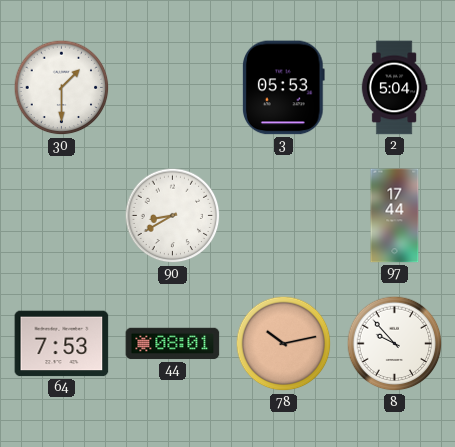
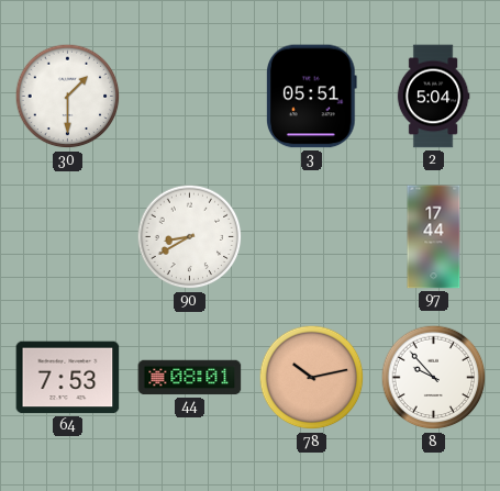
3: 05:53 -> 05:51
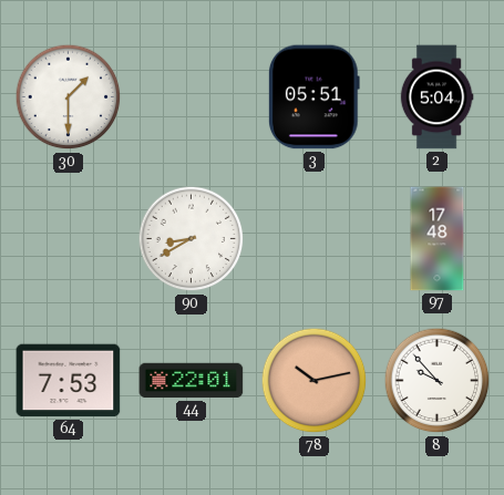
97: 17:44 -> 17:48
44: 08:01 -> 22:01
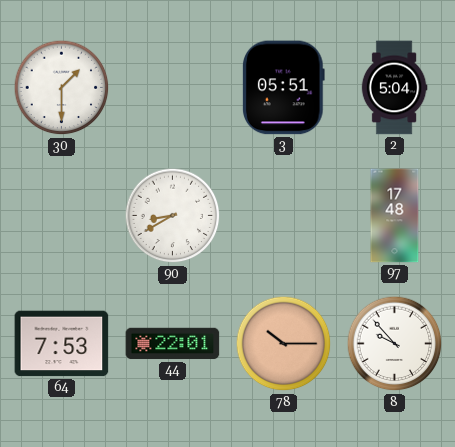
78: 10:13 -> 10:15
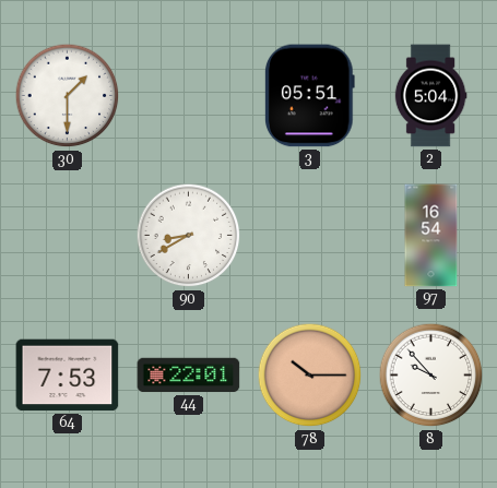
97: 17:48 -> 16:54
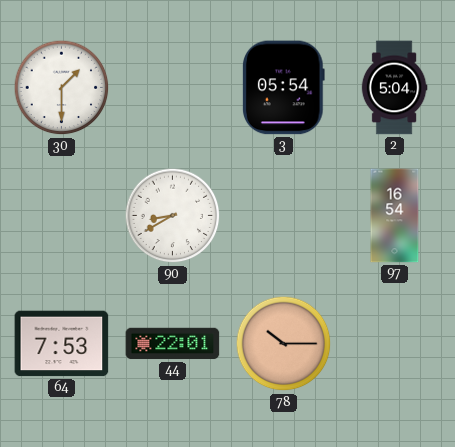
3: 05:51 -> 05:54
8: 9:53 -> none
